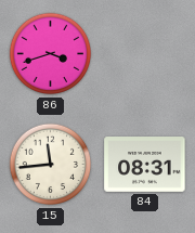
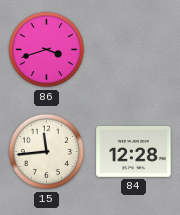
84: 08:31 -> 12:28
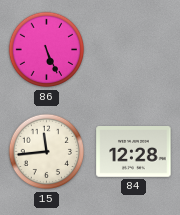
86: 3:42 -> 5:26
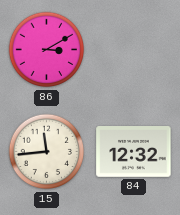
86: 5:26 -> 3:10
84: 12:28 -> 12:32
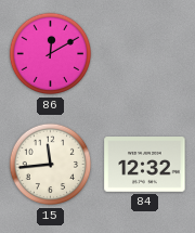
86: 3:10 -> 12:10
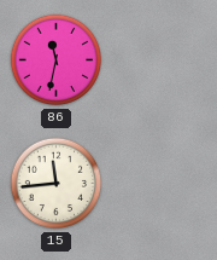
86: 12:10 -> 11:32
84: 12:32 -> none
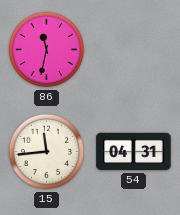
54: none -> 04:31
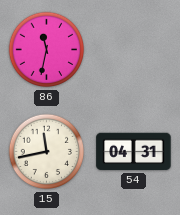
15: 11:44 -> 11:43
